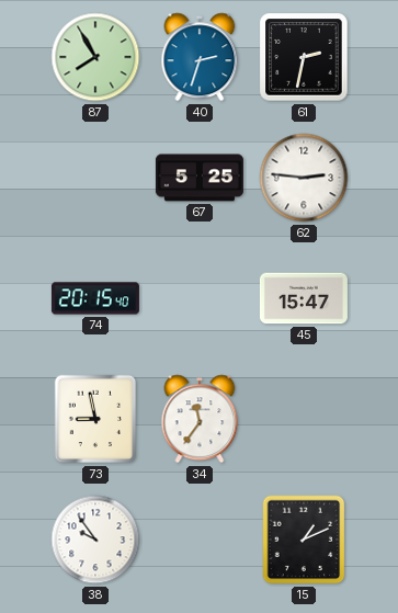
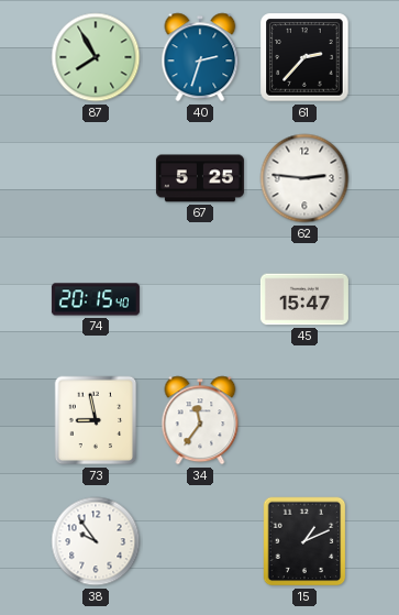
61: 2:32 -> 2:37
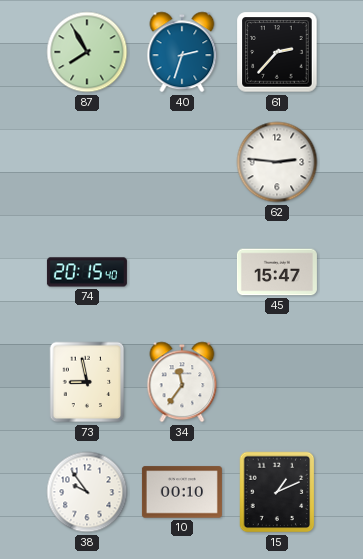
67: 5:25 -> none
10: none -> 00:10
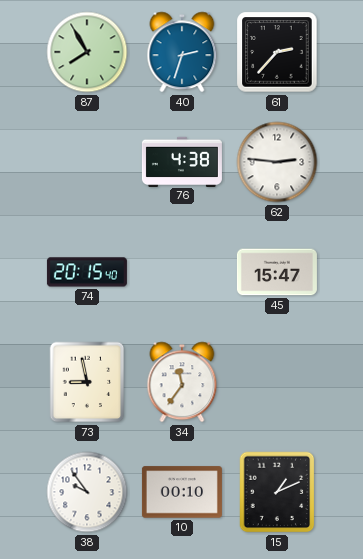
76: none -> 4:38
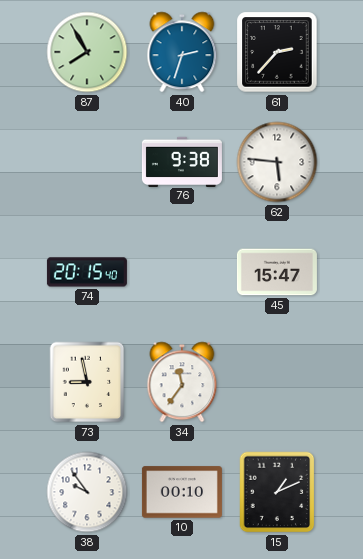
76: 4:38 -> 9:38
62: 2:46 -> 5:46
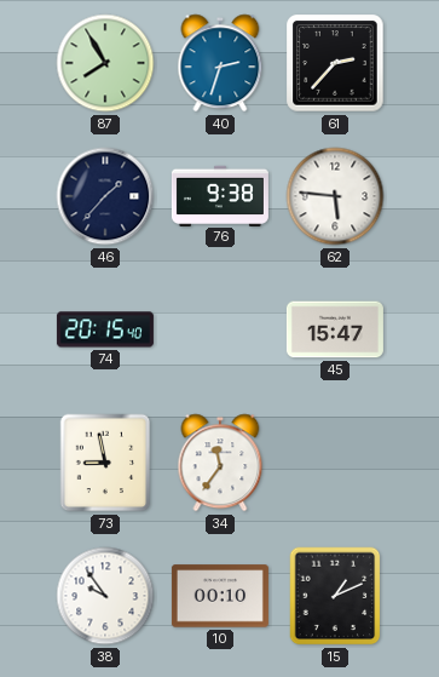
46: none -> 1:37
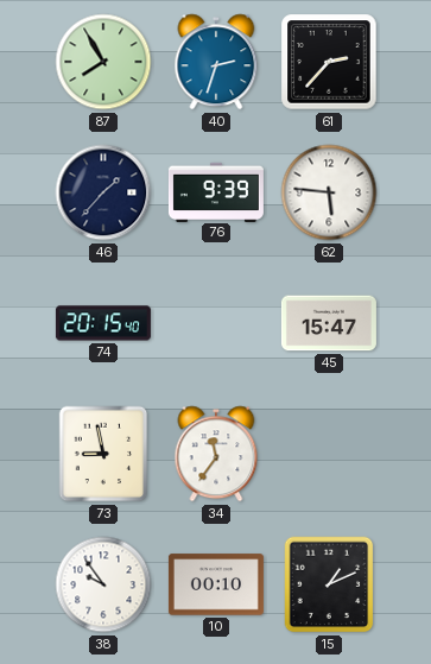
76: 9:38 -> 9:39
